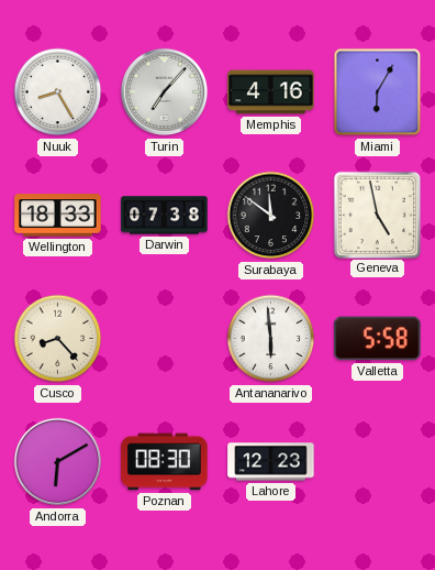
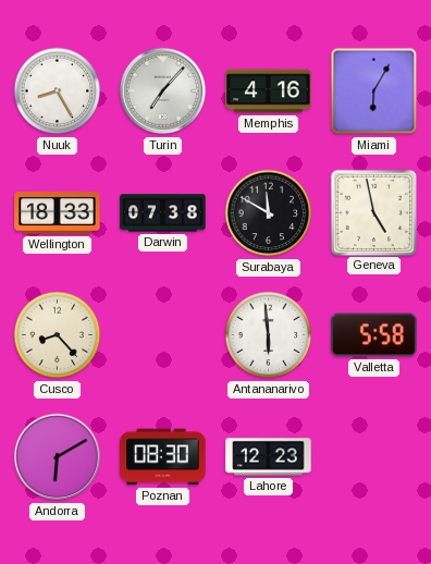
Surabaya: 11:51 -> 11:50
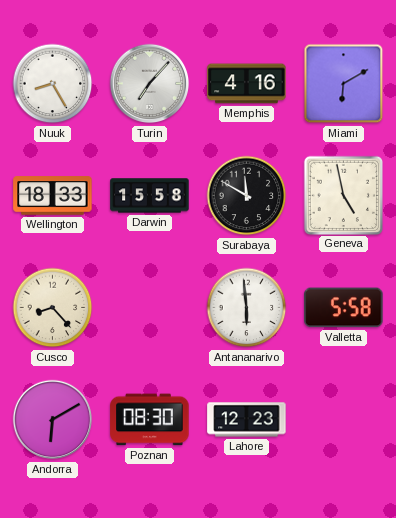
Miami: 6:05 -> 6:10
Darwin: 07:38 -> 15:58
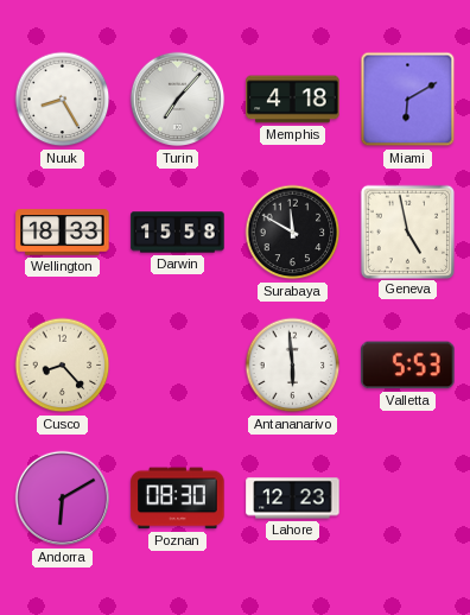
Memphis: 4:16 -> 4:18
Valletta: 5:58 -> 5:53
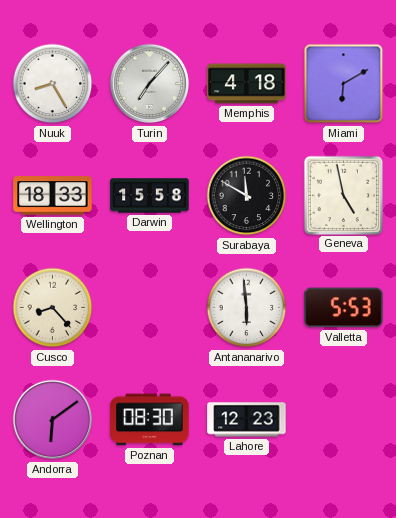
Andorra: 6:10 -> 6:09
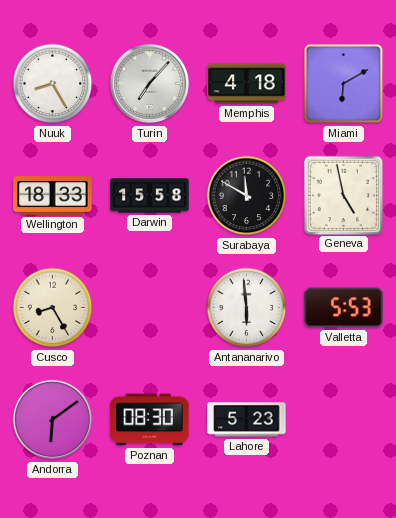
Cusco: 8:23 -> 8:25
Lahore: 12:23 -> 5:23
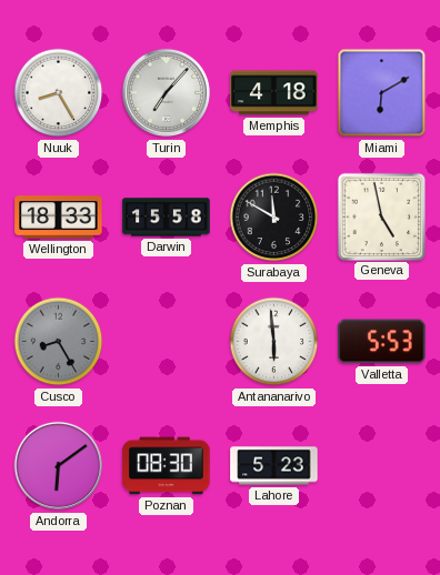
Cusco dial: cream -> grey
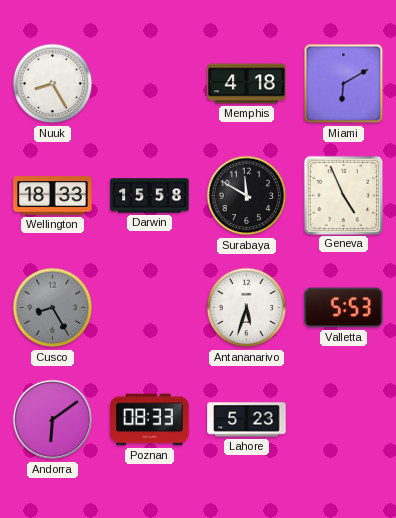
Turin: 7:07 -> none
Geneva: 4:58 -> 4:56
Antananarivo: 5:59 -> 5:33
Poznan: 08:30 -> 08:33
